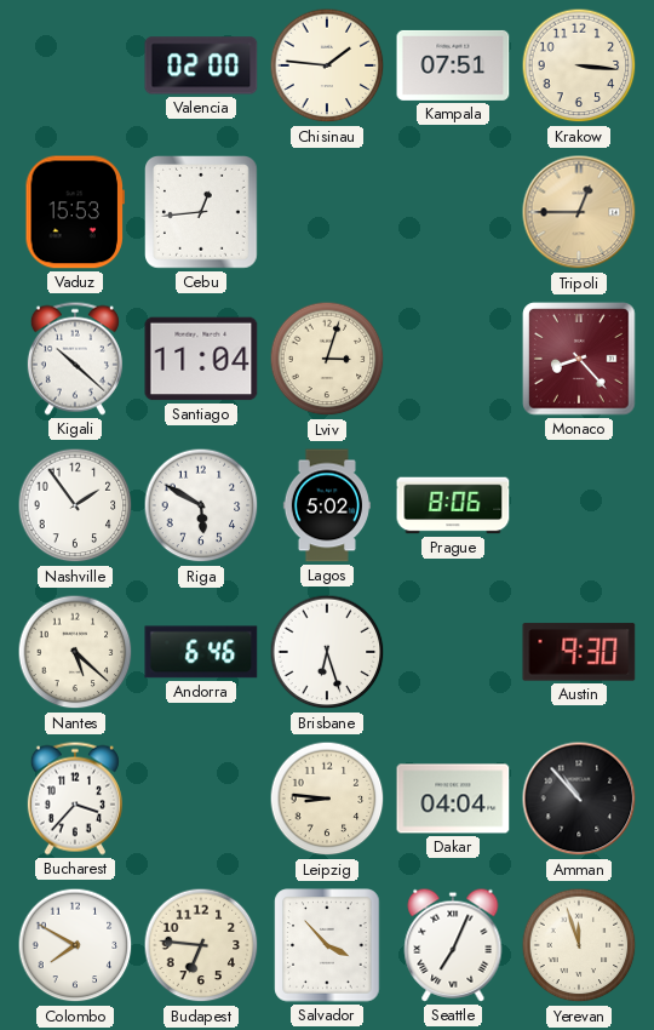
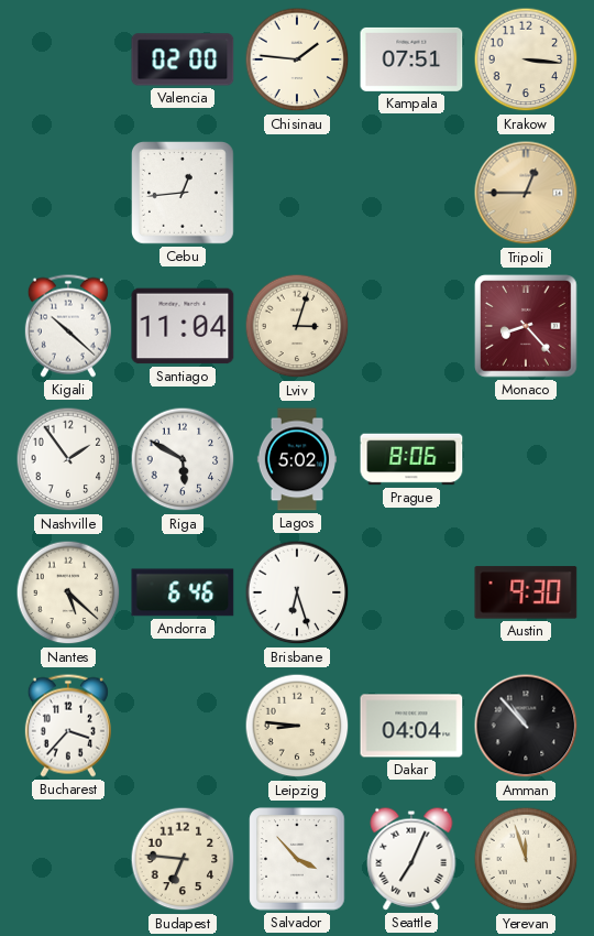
Vaduz: 15:53 -> none
Colombo: 7:50 -> none
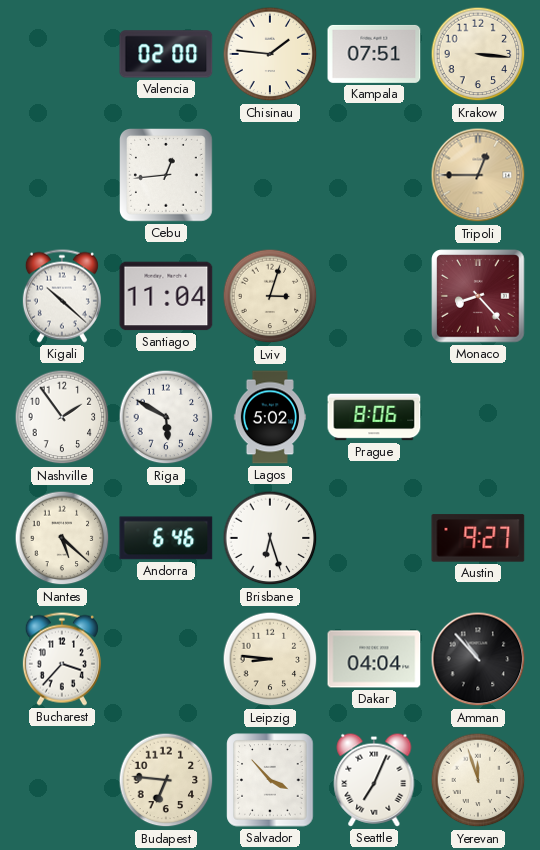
Austin: 9:30 -> 9:27
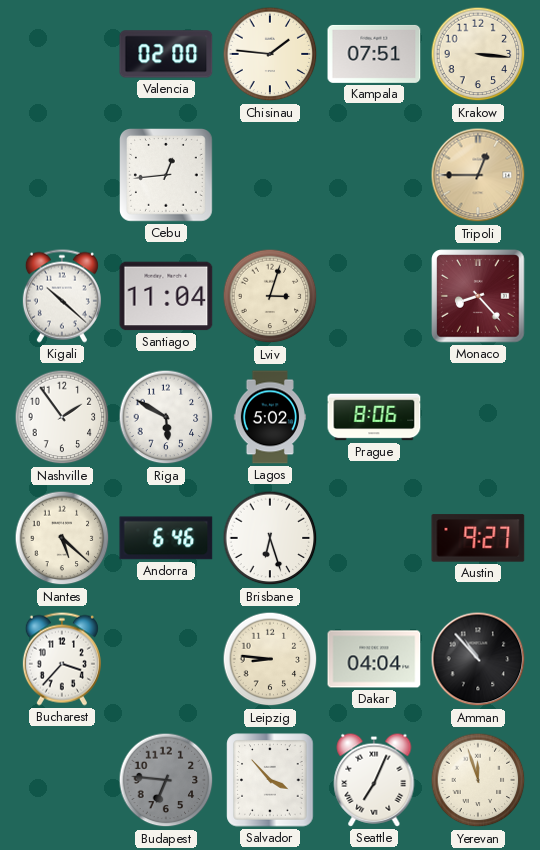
Budapest dial: cream -> grey
